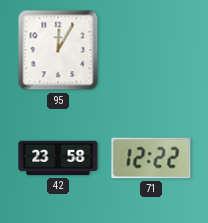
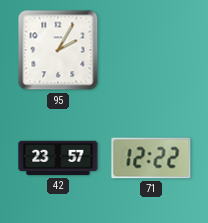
95: 12:05 -> 2:05
42: 23:58 -> 23:57
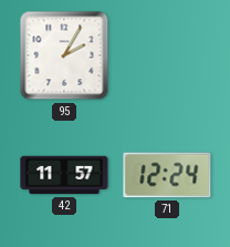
42: 23:57 -> 11:57
71: 12:22 -> 12:24
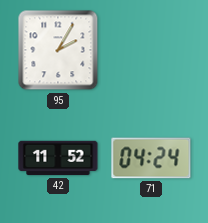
42: 11:57 -> 11:52
71: 12:24 -> 04:24
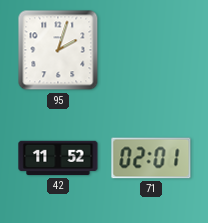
95: 2:05 -> 2:03
71: 04:24 -> 02:01
